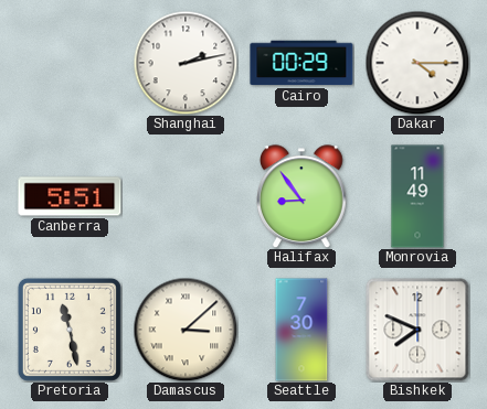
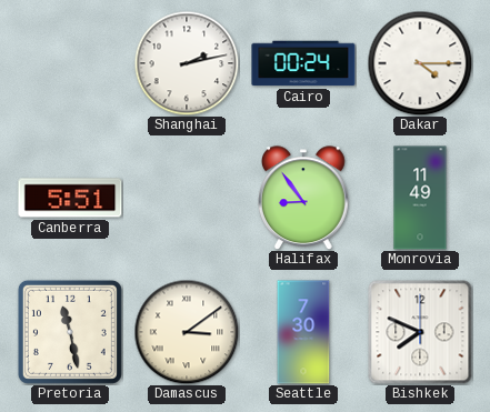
Cairo: 00:29 -> 00:24
Damascus: 3:08 -> 3:09
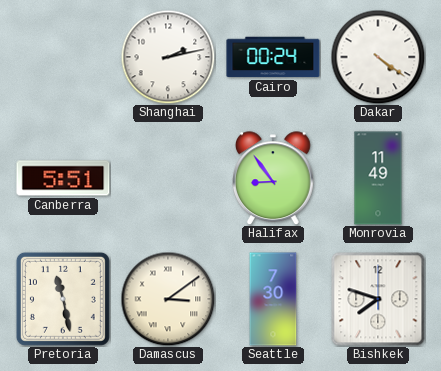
Dakar: 4:15 -> 4:21
Bishkek: 7:49 -> 7:48
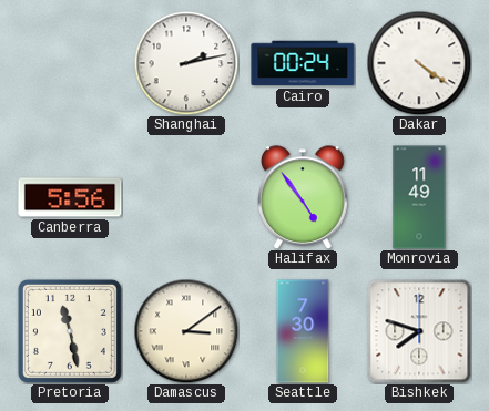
Canberra: 5:51 -> 5:56
Halifax: 8:54 -> 4:54
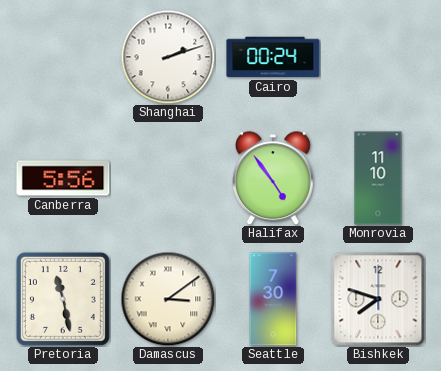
Shanghai: 2:13 -> 2:12
Dakar: 4:21 -> none
Monrovia: 11:49 -> 11:10
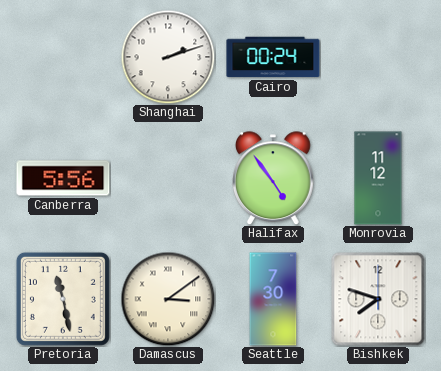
Monrovia: 11:10 -> 11:12
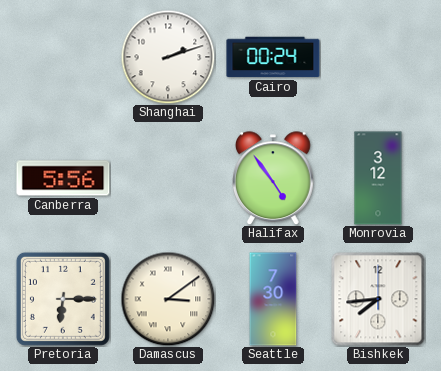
Monrovia: 11:12 -> 3:12
Pretoria: 11:28 -> 6:15
Bishkek: 7:48 -> 7:44
